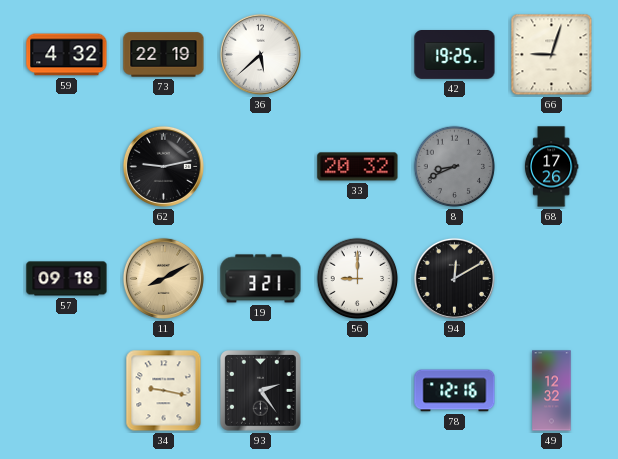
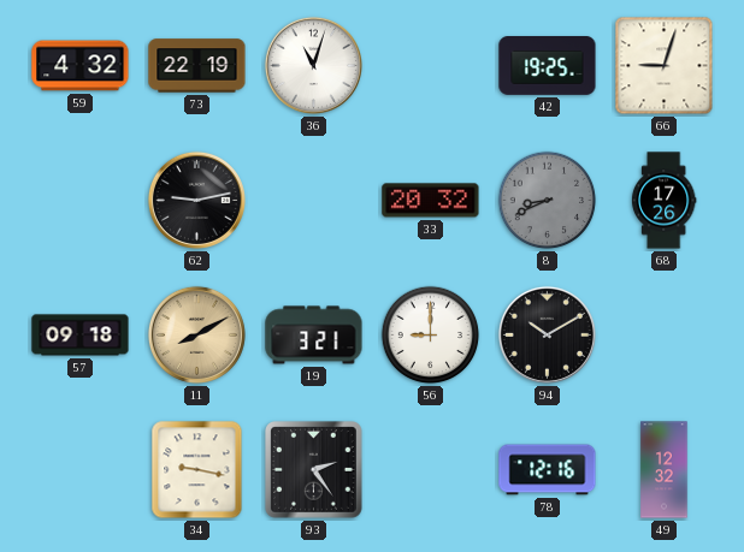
36: 5:38 -> 11:03
94: 12:10 -> 10:10
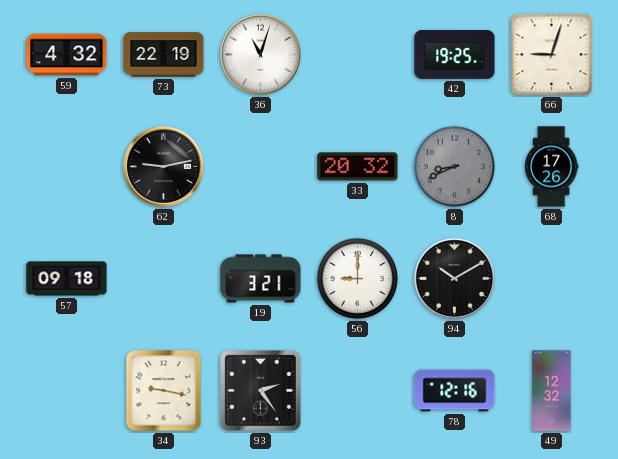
11: 8:10 -> none
